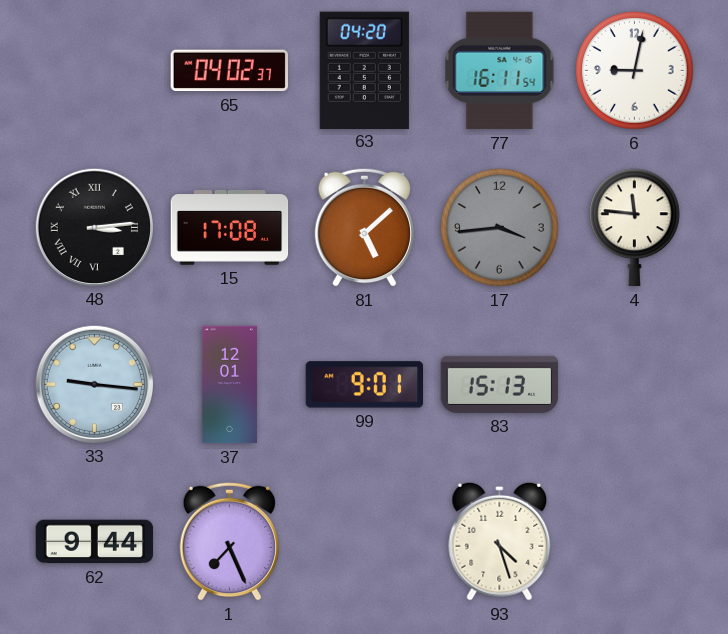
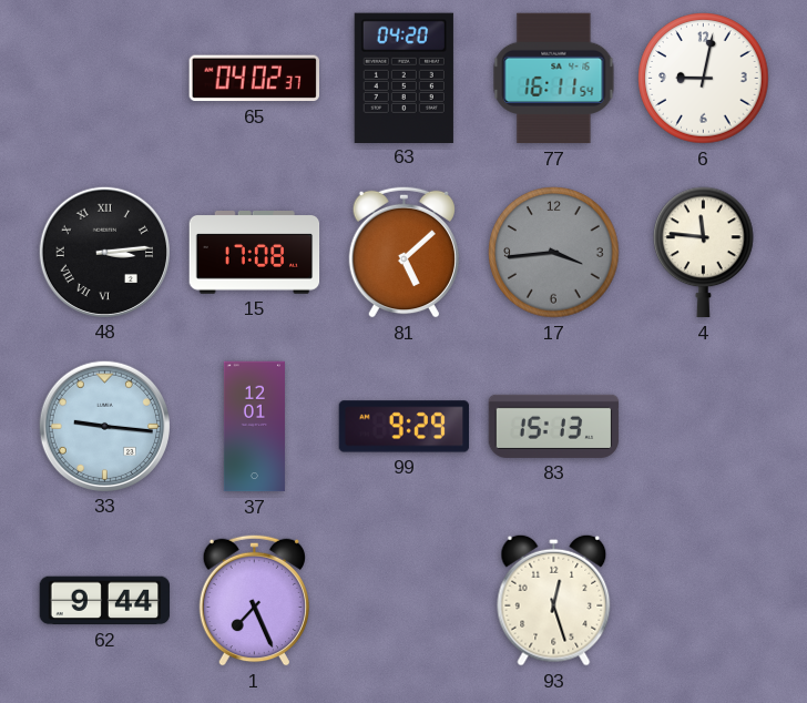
99: 9:01 -> 9:29
93: 4:27 -> 12:27
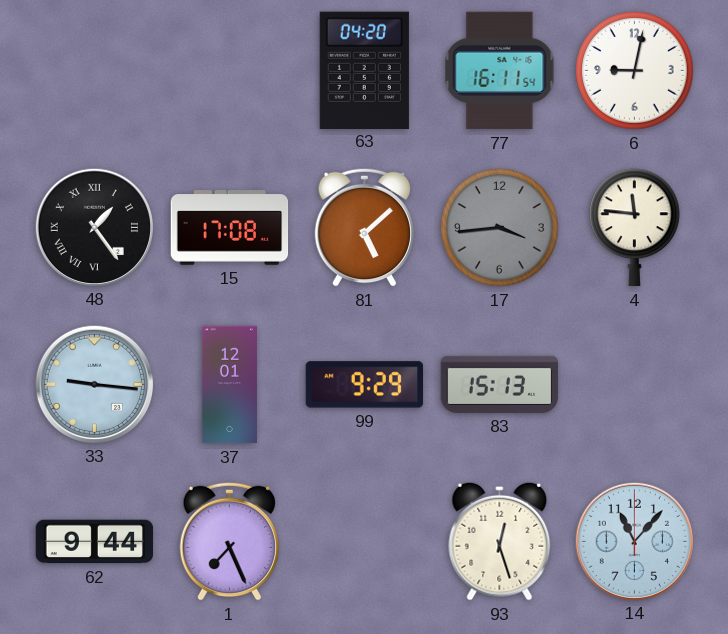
65: 04:02 -> none
48: 3:14 -> 1:24
14: none -> 11:07
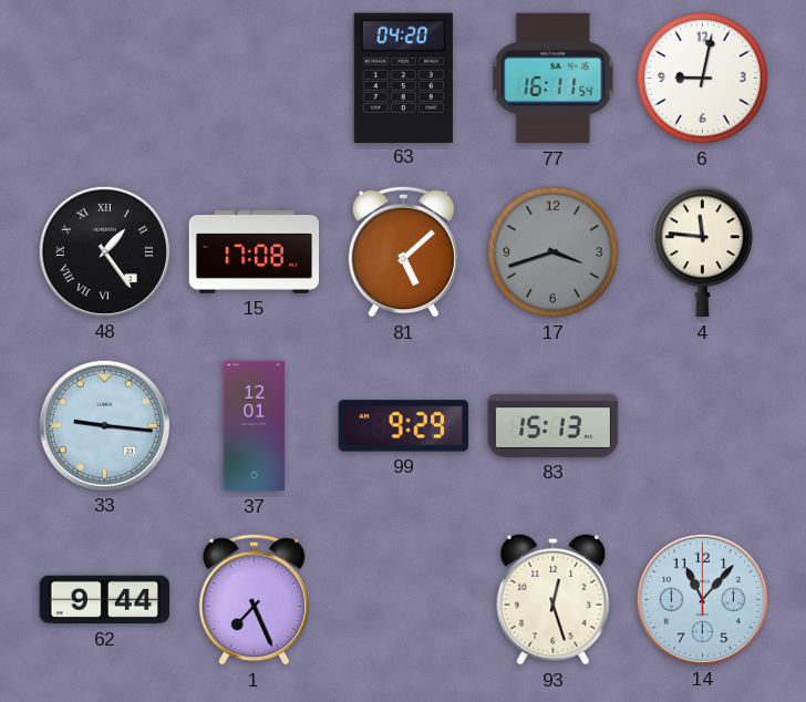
17: 3:44 -> 3:42
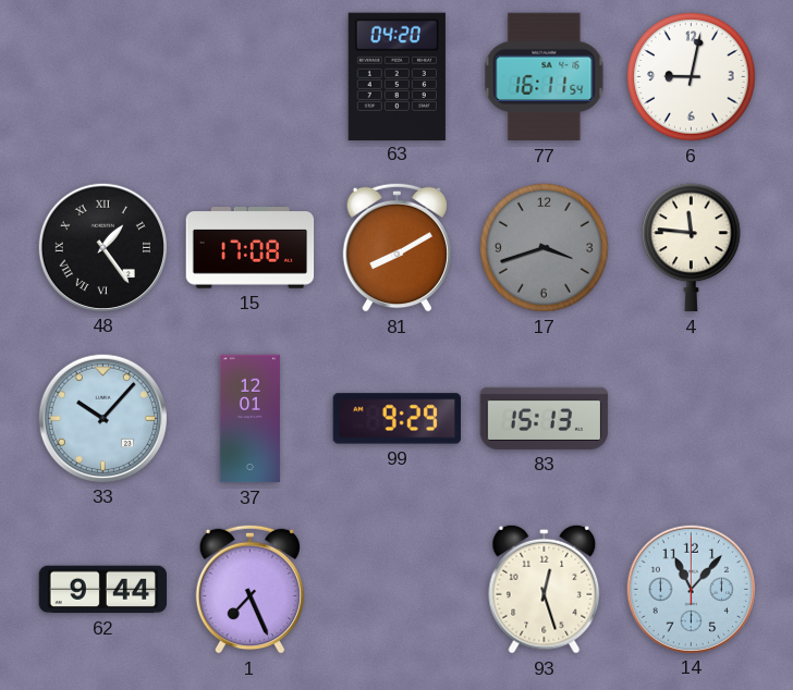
81: 5:08 -> 8:10
33: 9:16 -> 10:07
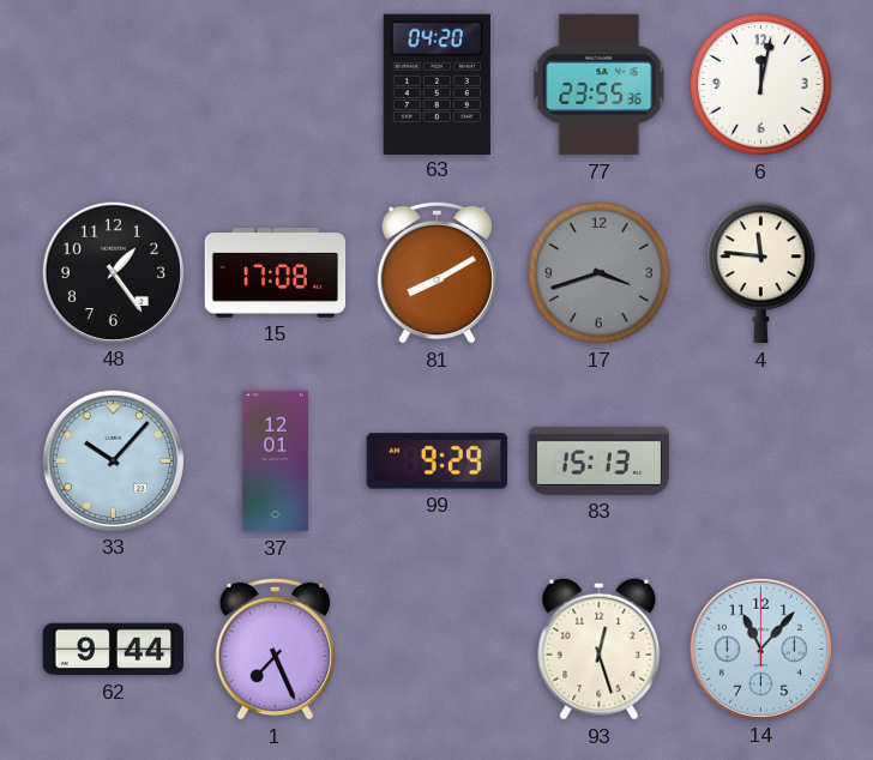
77: 16:11 -> 23:55
6: 9:02 -> 12:02
48 numerals: Roman -> Arabic
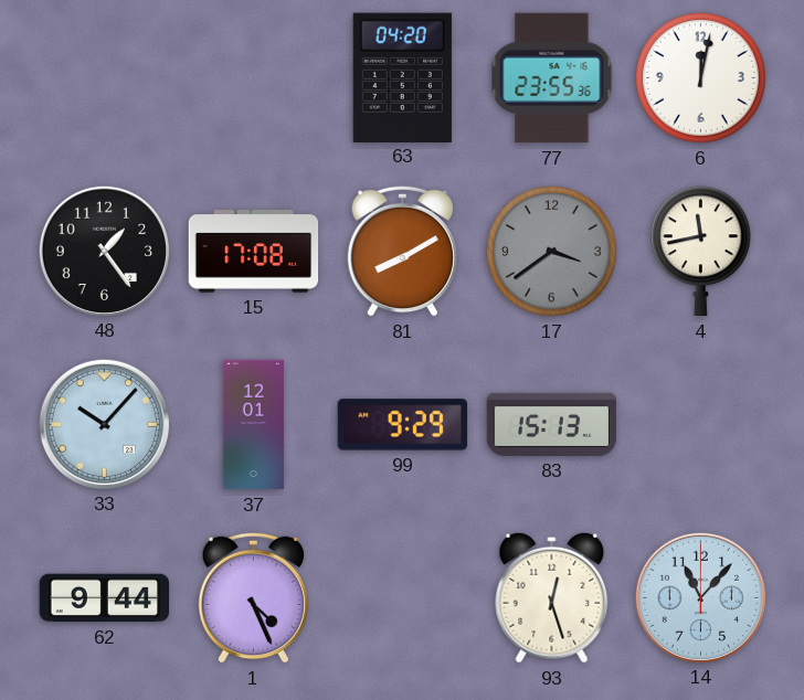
17: 3:42 -> 3:39
4: 11:46 -> 11:43
1: 7:26 -> 4:26
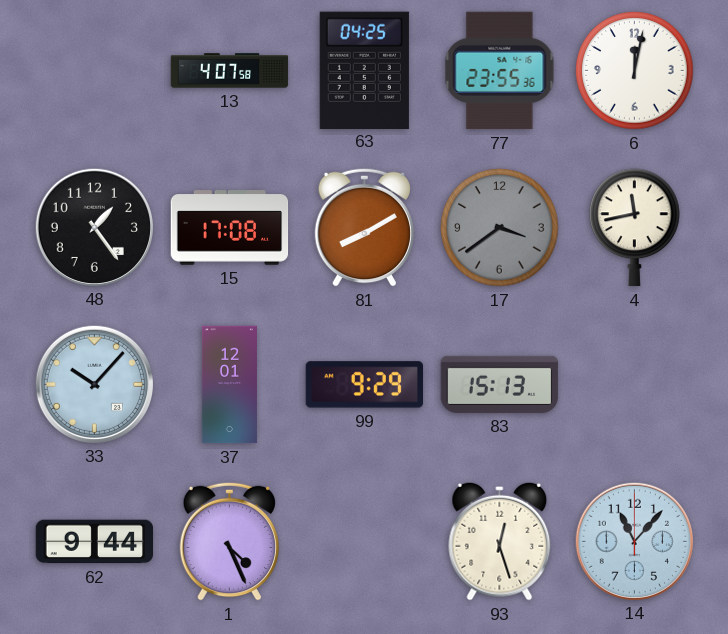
13: none -> 4:07
63: 04:20 -> 04:25
